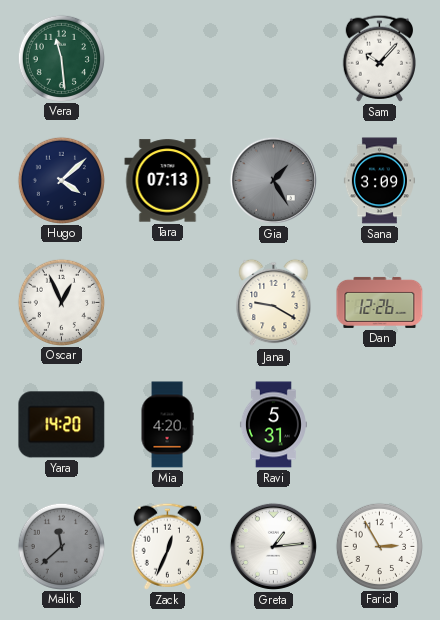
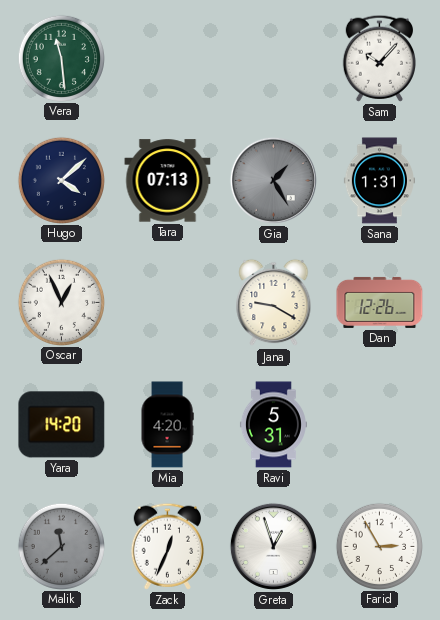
Sana: 3:09 -> 1:31
Greta: 1:14 -> 12:57
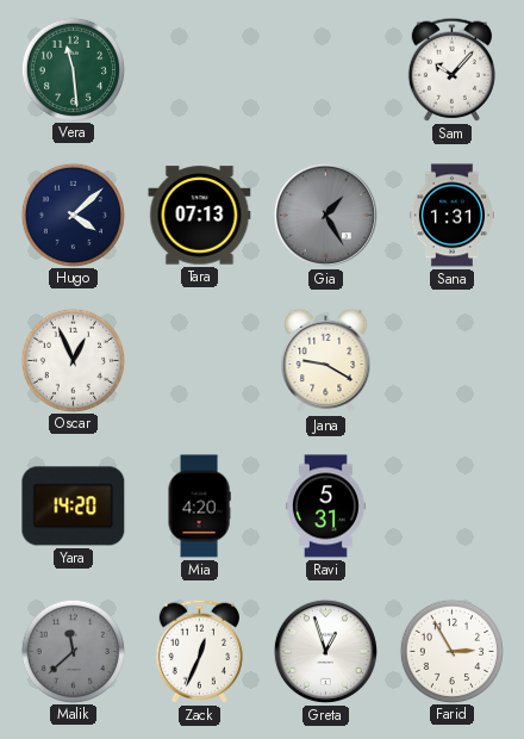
Dan: 12:26 -> none
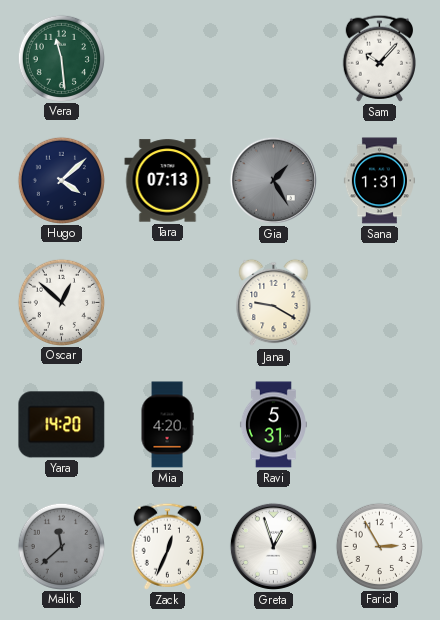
Oscar: 12:56 -> 12:52
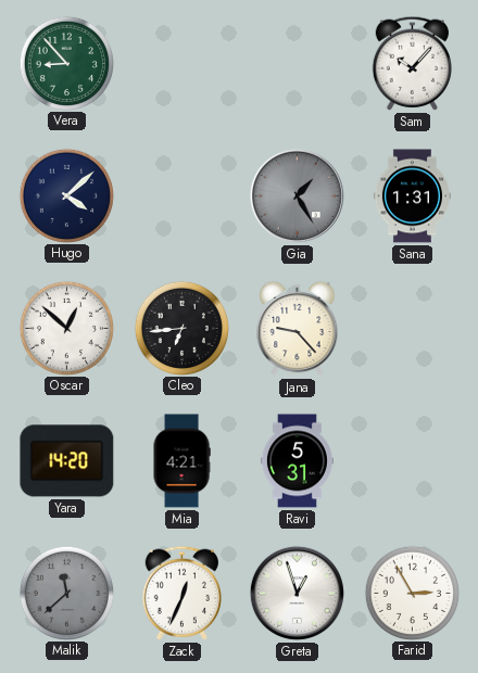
Vera: 11:29 -> 8:53
Tara: 07:13 -> none
Cleo: none -> 6:44
Jana: 9:20 -> 9:23
Mia: 4:20 -> 4:21
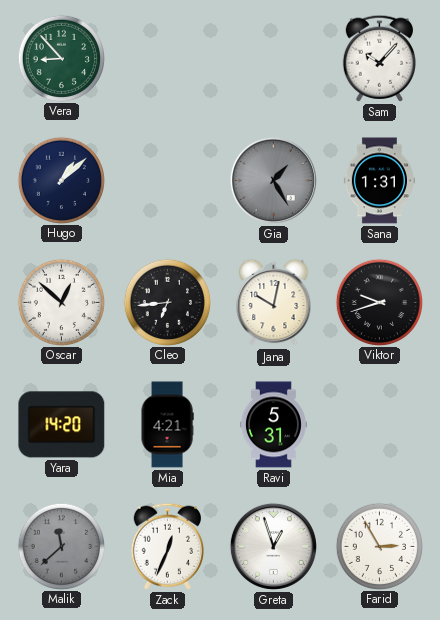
Hugo: 4:08 -> 1:08
Jana: 9:23 -> 10:02
Viktor: none -> 9:42
